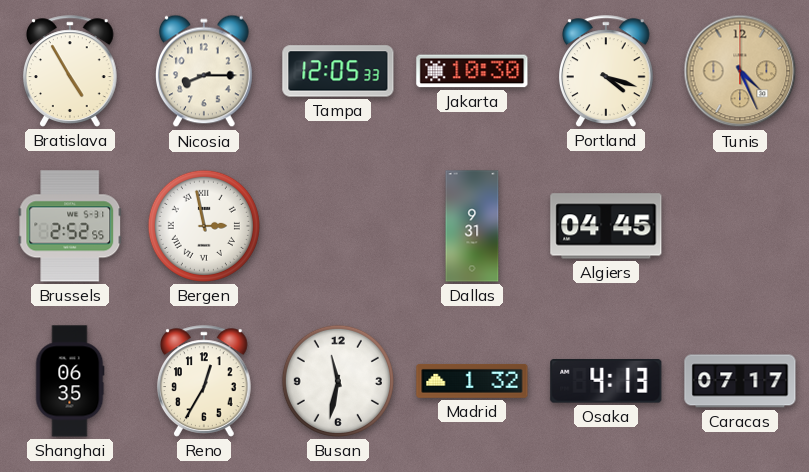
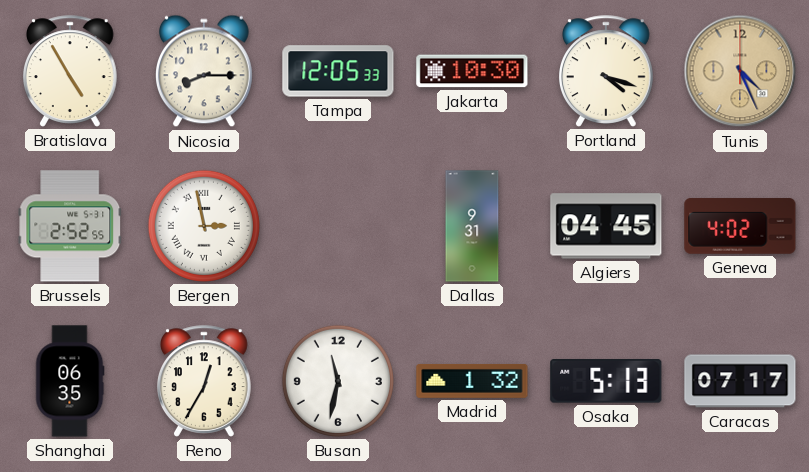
Geneva: none -> 4:02
Osaka: 4:13 -> 5:13
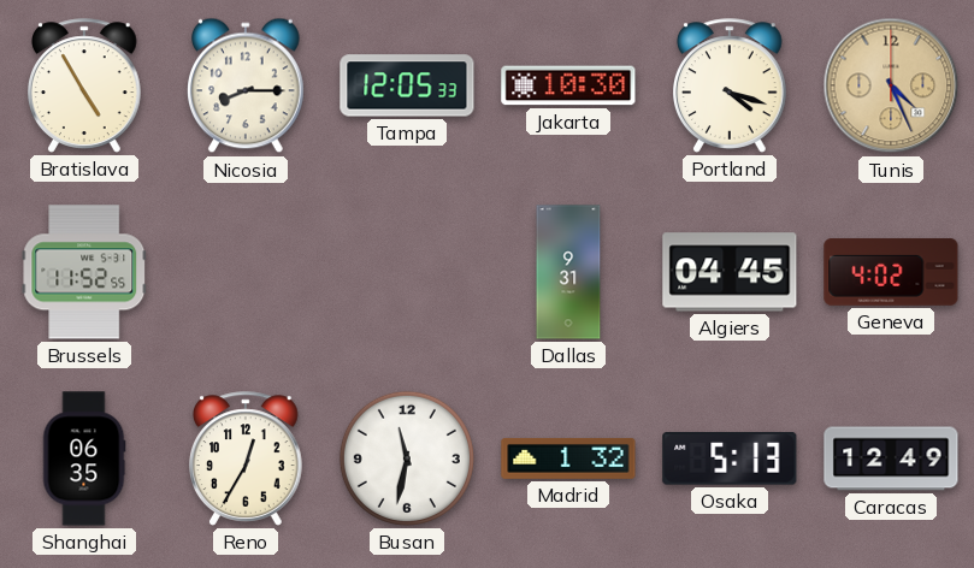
Brussels: 2:52 -> 11:52
Bergen: 2:58 -> none
Caracas: 07:17 -> 12:49
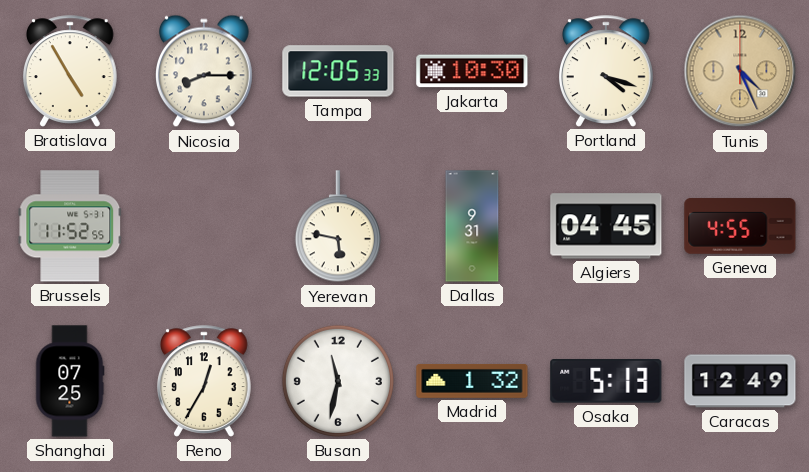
Yerevan: none -> 5:47
Geneva: 4:02 -> 4:55
Shanghai: 06:35 -> 07:25
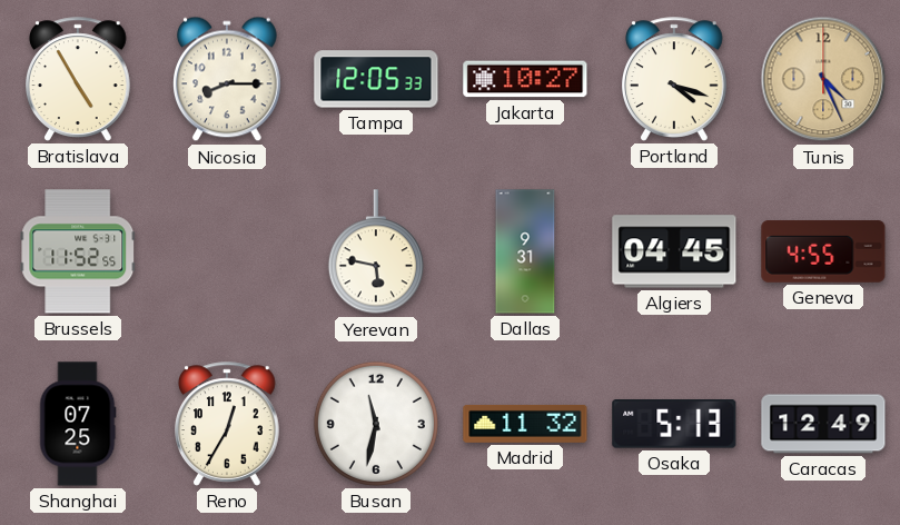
Jakarta: 10:30 -> 10:27
Madrid: 1:32 -> 11:32
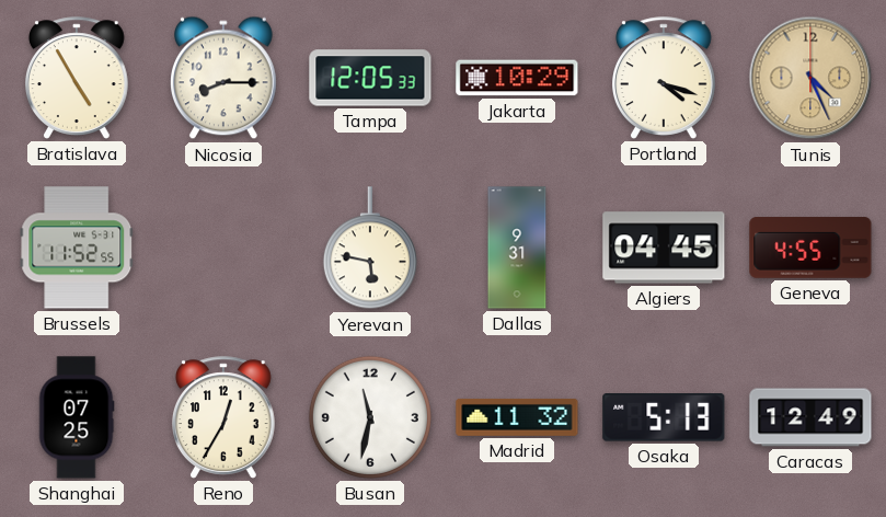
Jakarta: 10:27 -> 10:29
